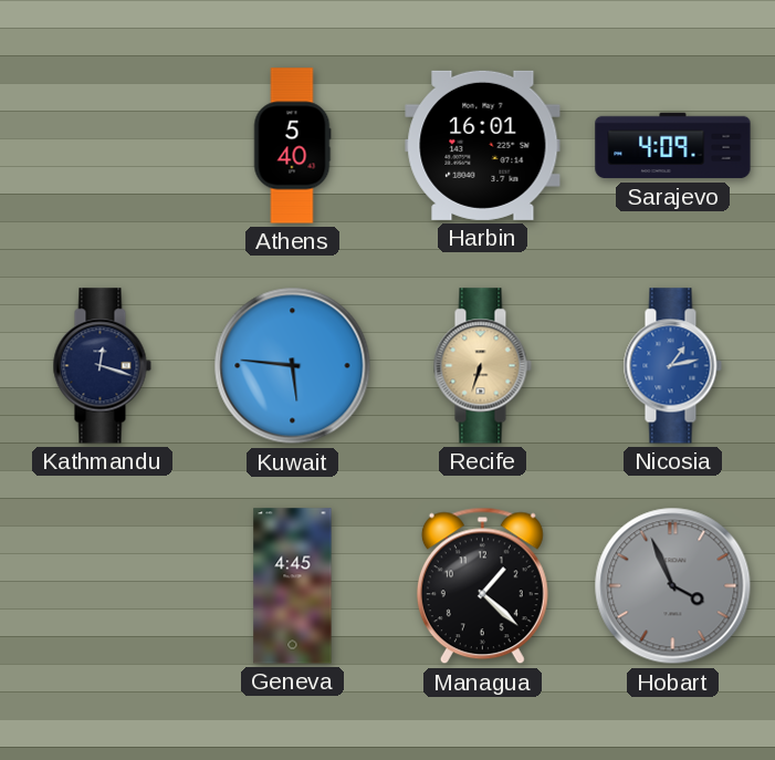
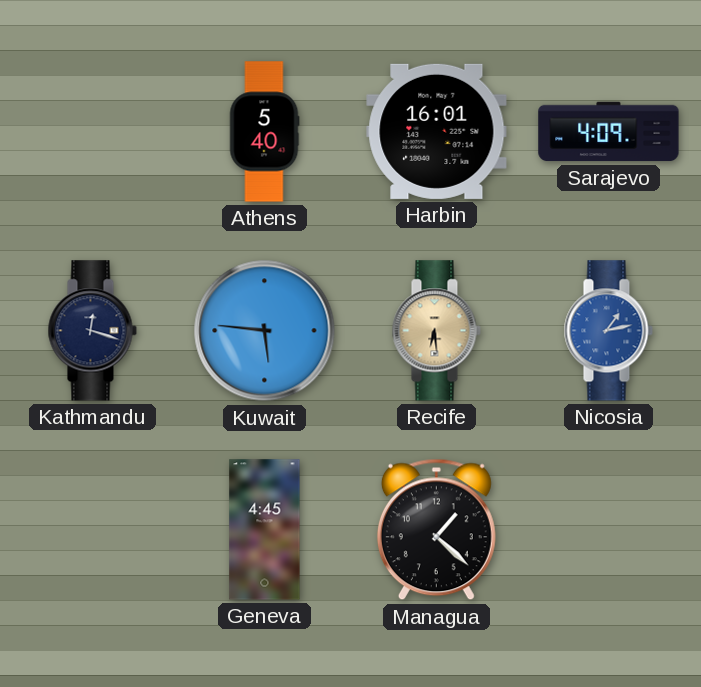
Recife: 6:33 -> 6:29
Hobart: 3:56 -> none
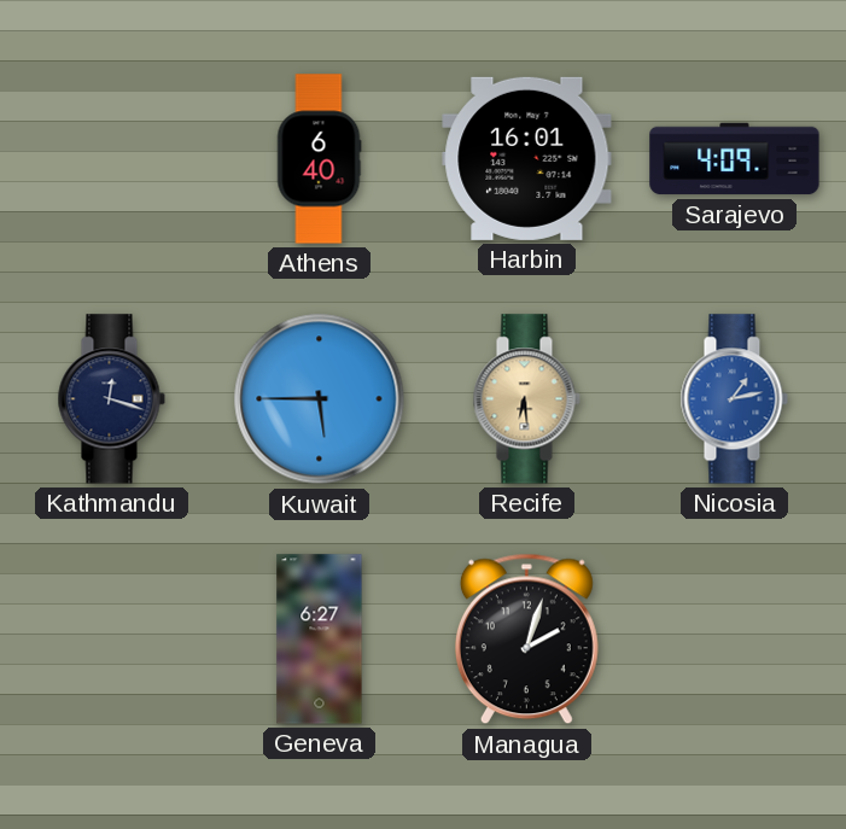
Athens: 5:40 -> 6:40
Kuwait: 5:46 -> 5:45
Geneva: 4:45 -> 6:27
Managua: 1:22 -> 2:03
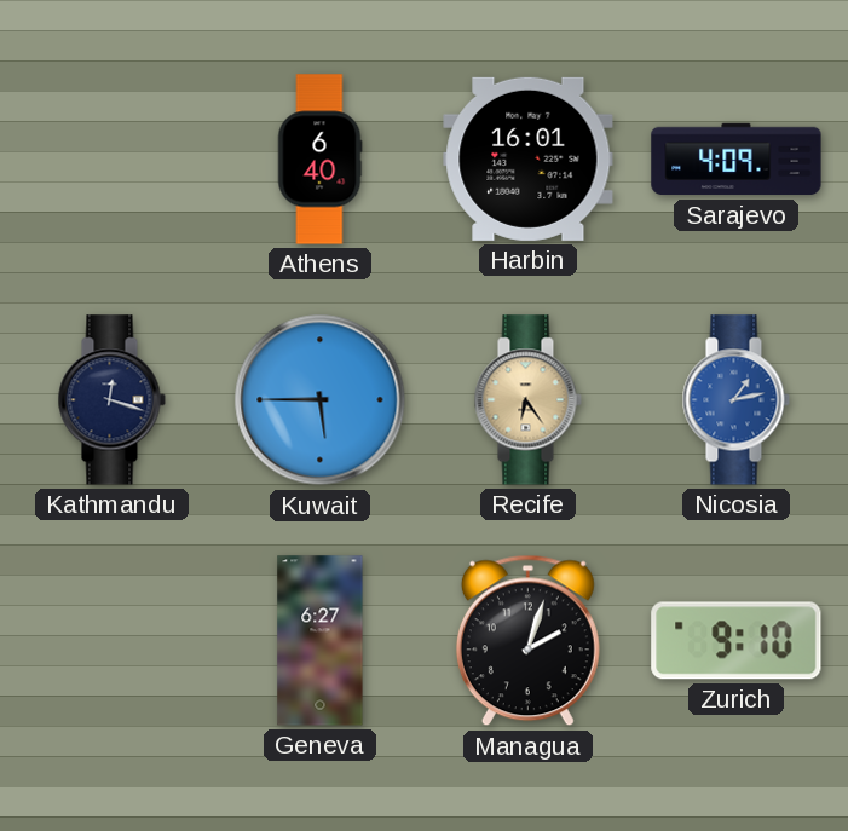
Recife: 6:29 -> 6:24
Zurich: none -> 9:10
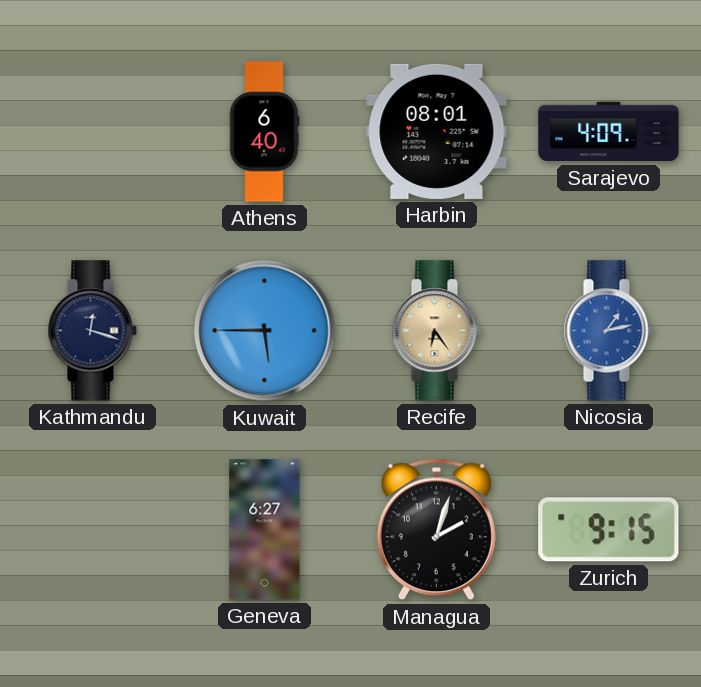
Harbin: 16:01 -> 08:01
Zurich: 9:10 -> 9:15
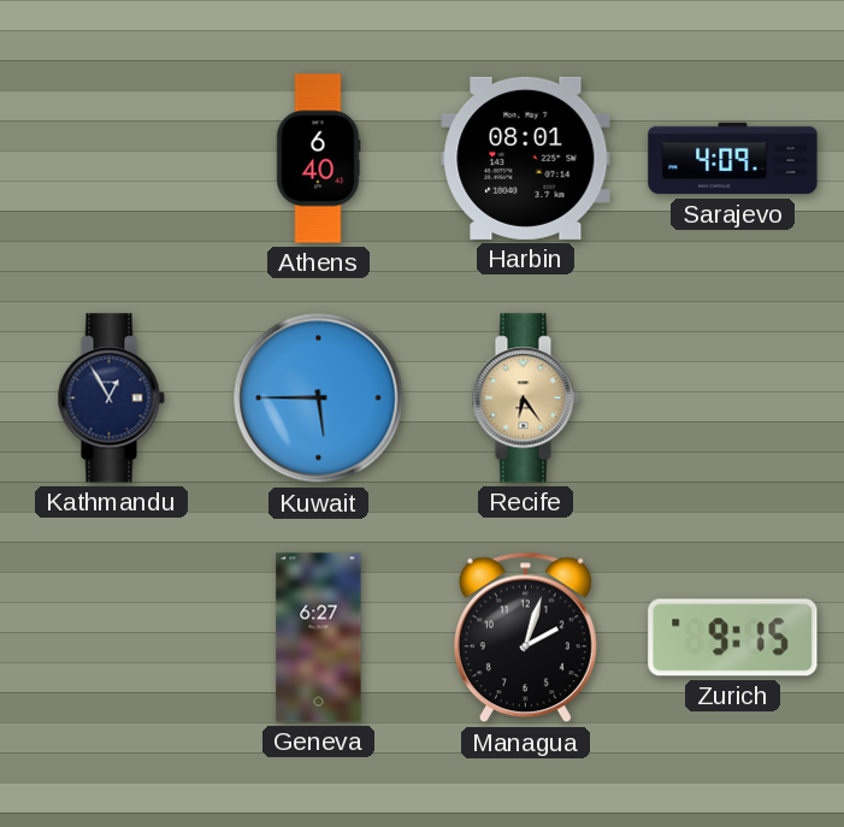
Kathmandu: 12:18 -> 12:55
Nicosia: 1:13 -> none
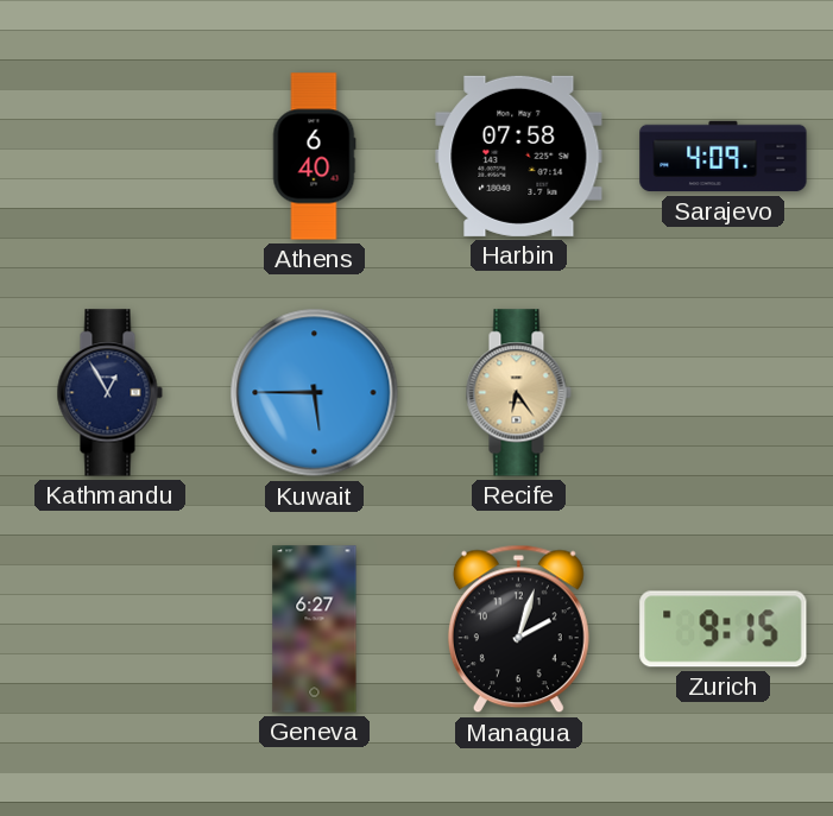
Harbin: 08:01 -> 07:58
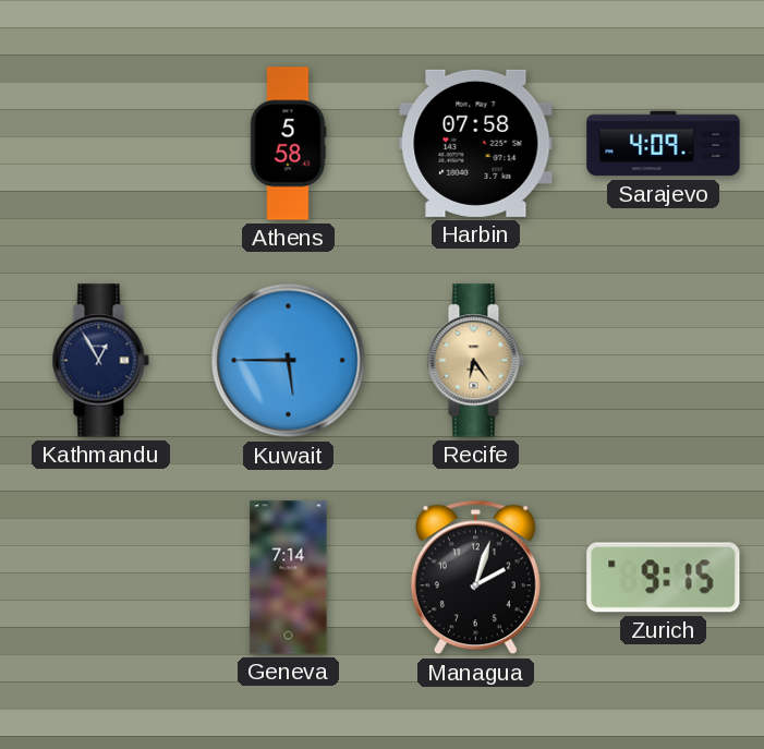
Athens: 6:40 -> 5:58
Geneva: 6:27 -> 7:14
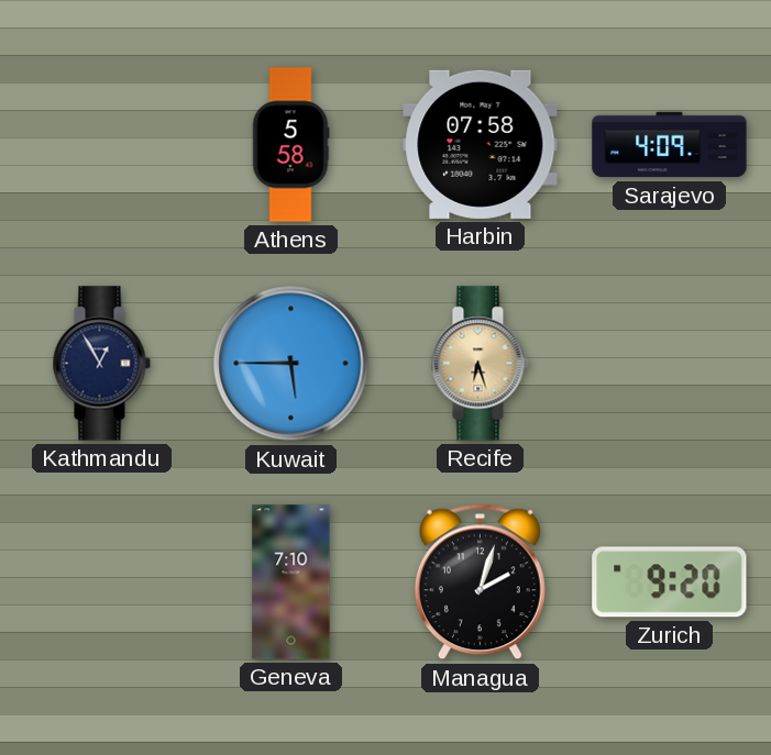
Recife: 6:24 -> 6:27
Geneva: 7:14 -> 7:10
Zurich: 9:15 -> 9:20
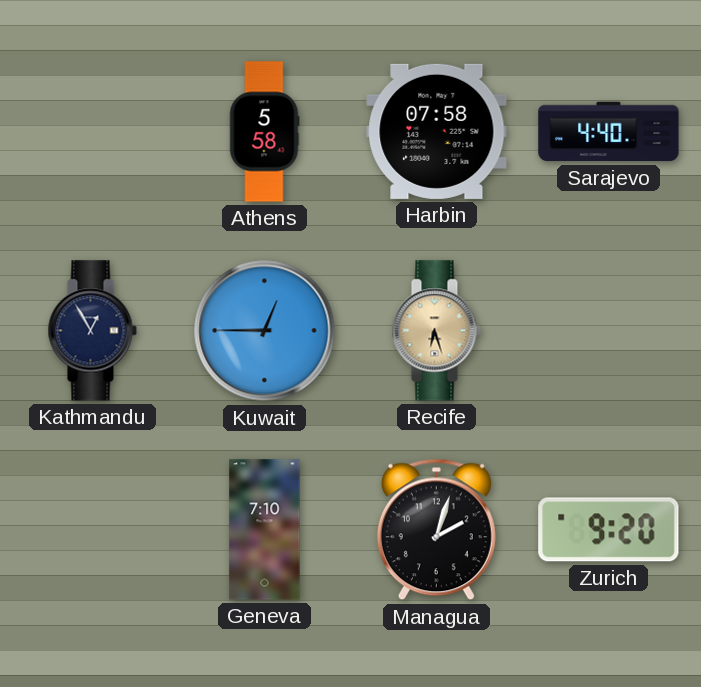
Sarajevo: 4:09 -> 4:40
Kuwait: 5:45 -> 12:45
